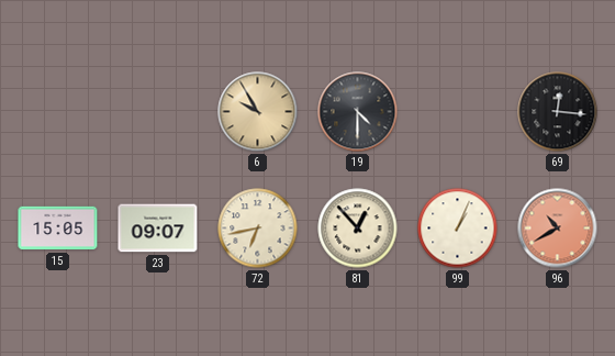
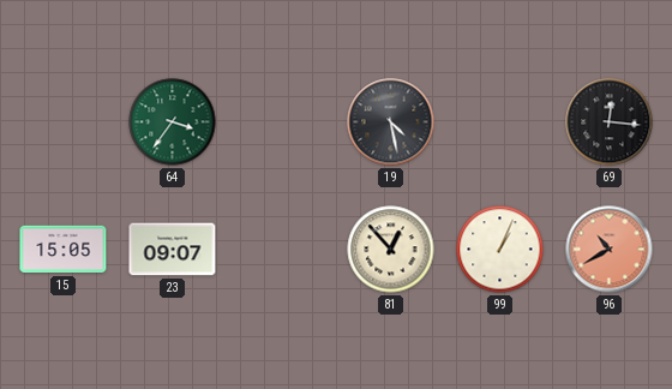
64: none -> 3:36
6: 9:55 -> none
19: 4:30 -> 4:28
72: 6:43 -> none
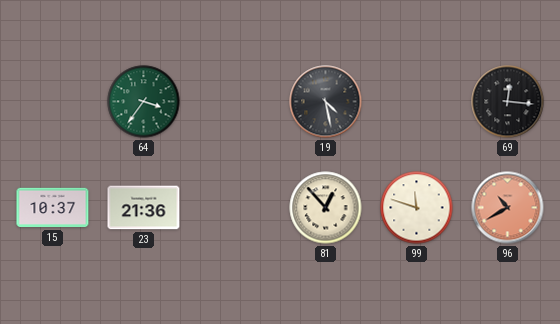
15: 15:05 -> 10:37
23: 09:07 -> 21:36
99: 1:04 -> 11:48
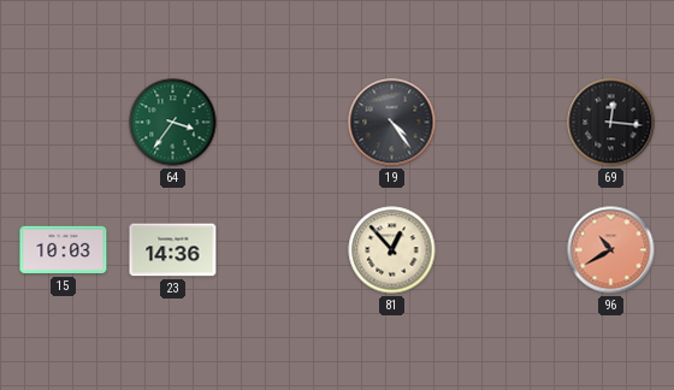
19: 4:28 -> 4:24
15: 10:37 -> 10:03
23: 21:36 -> 14:36
99: 11:48 -> none
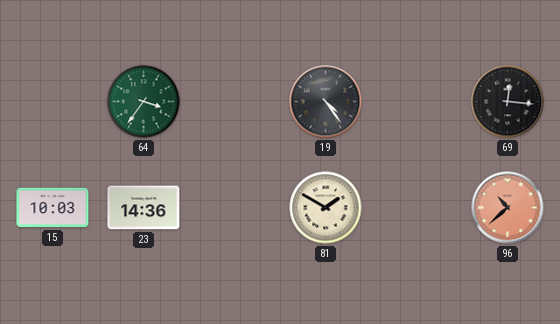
81: 12:53 -> 1:50
96: 10:40 -> 10:38
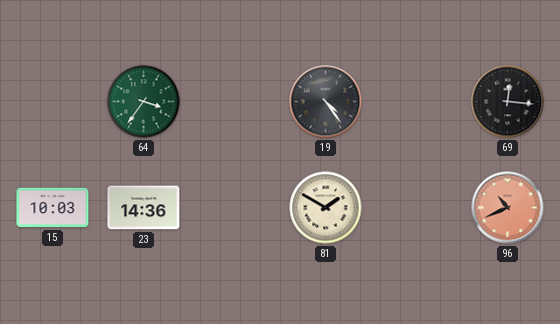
96: 10:38 -> 10:41
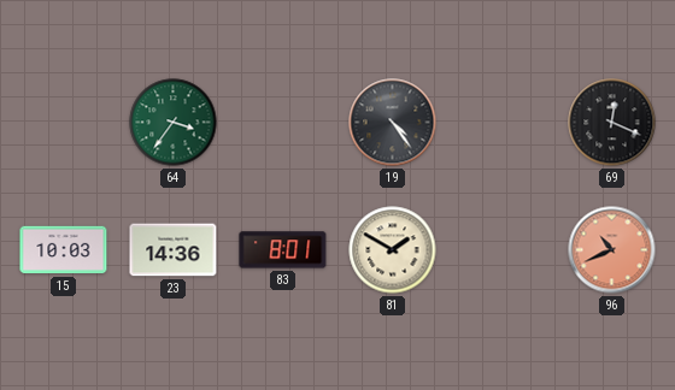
69: 12:16 -> 12:19
83: none -> 8:01
